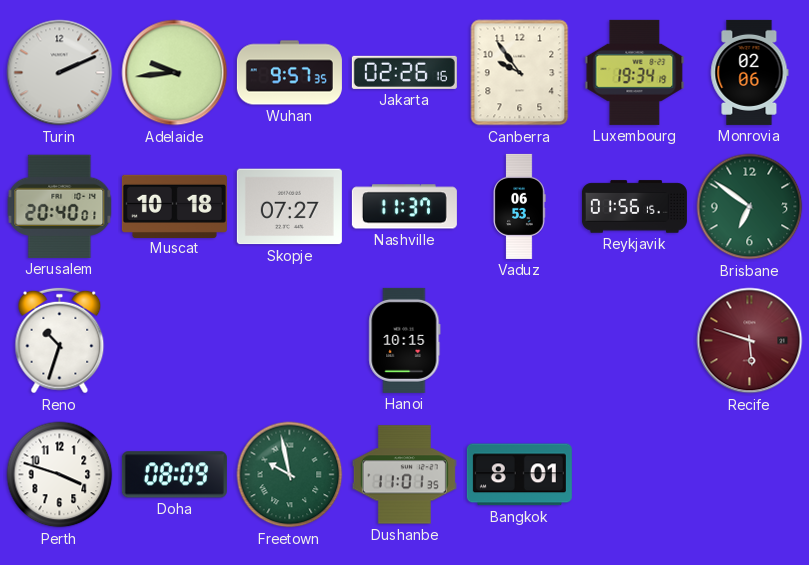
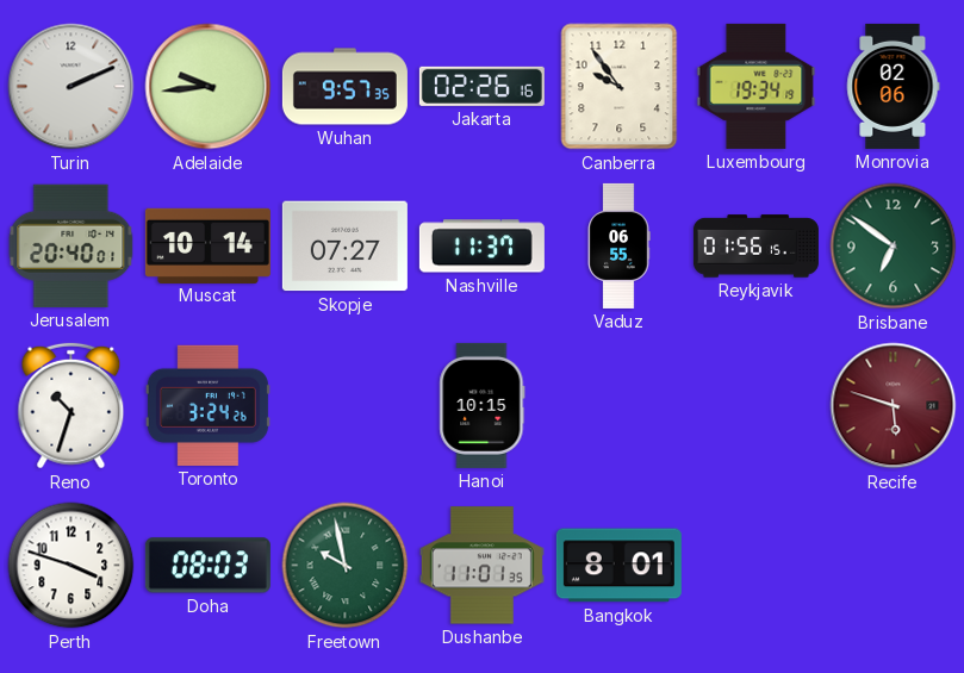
Muscat: 10:18 -> 10:14
Vaduz: 06:53 -> 06:55
Toronto: none -> 3:24
Doha: 08:09 -> 08:03
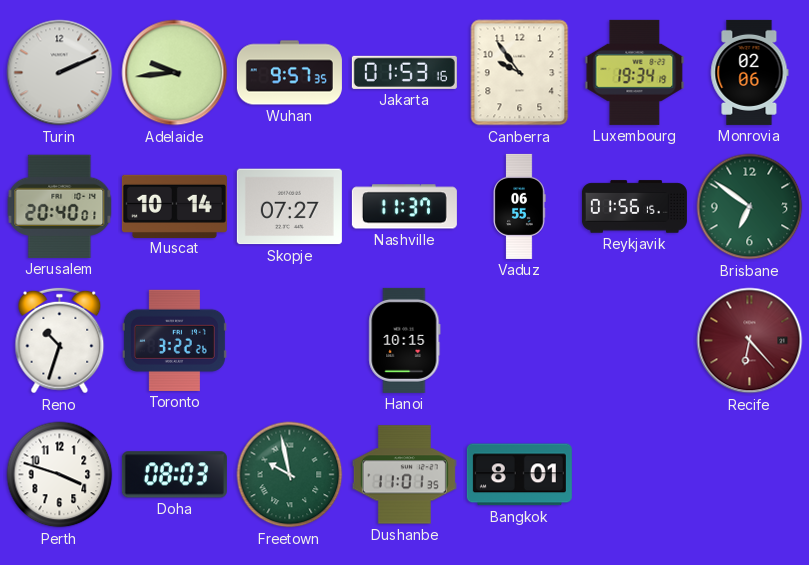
Jakarta: 02:26 -> 01:53
Toronto: 3:24 -> 3:22
Recife: 5:48 -> 6:23
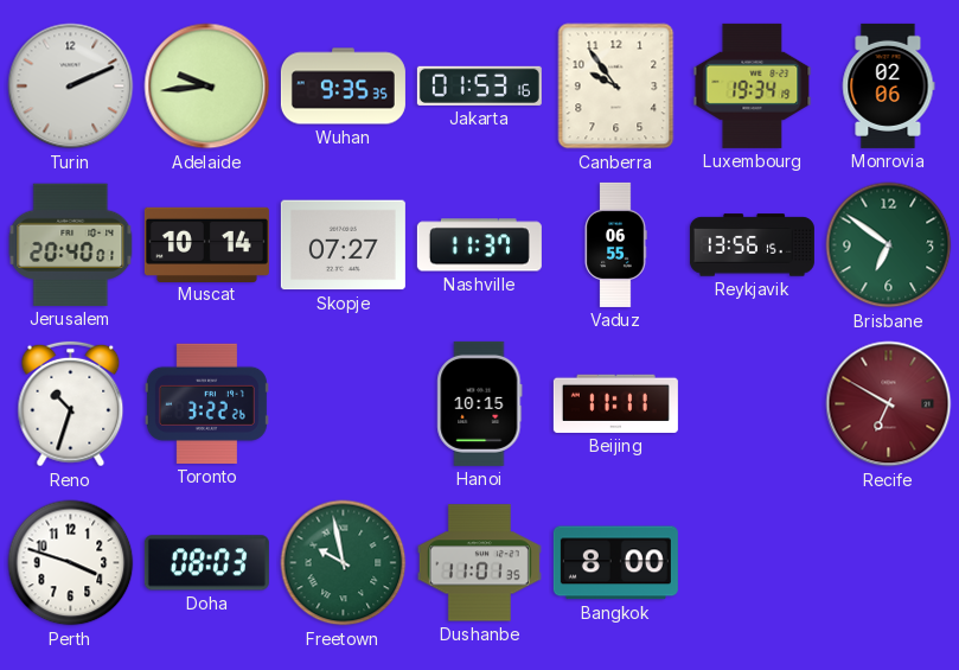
Wuhan: 9:57 -> 9:35
Reykjavik: 01:56 -> 13:56
Beijing: none -> 11:11
Recife: 6:23 -> 6:50
Bangkok: 8:01 -> 8:00
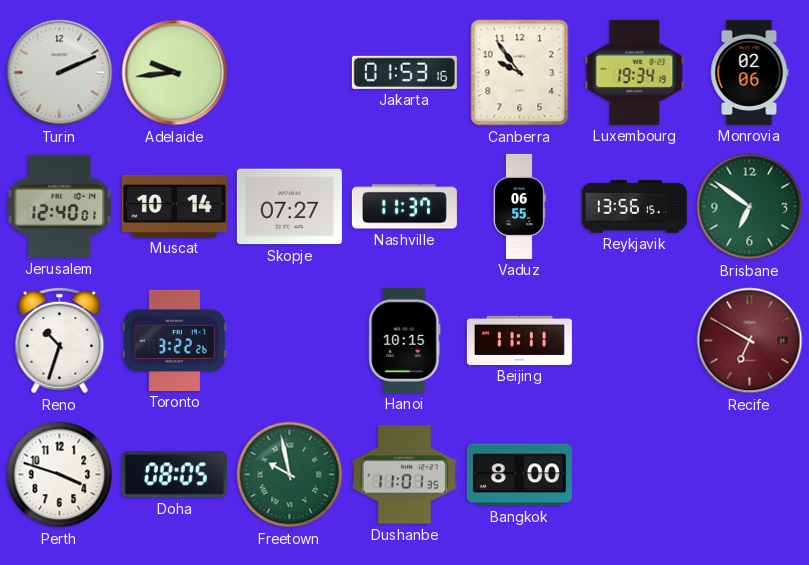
Wuhan: 9:35 -> none
Jerusalem: 20:40 -> 12:40
Doha: 08:03 -> 08:05
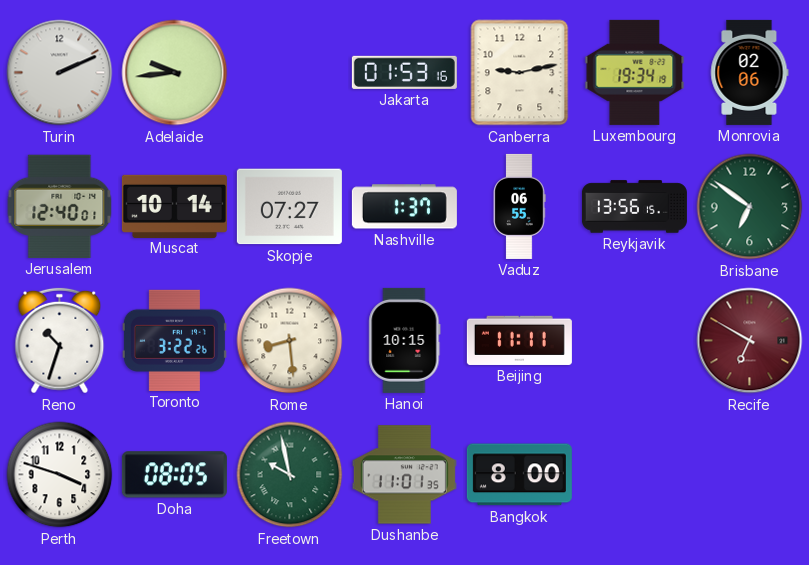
Canberra: 9:54 -> 9:13
Nashville: 11:37 -> 1:37
Rome: none -> 8:29
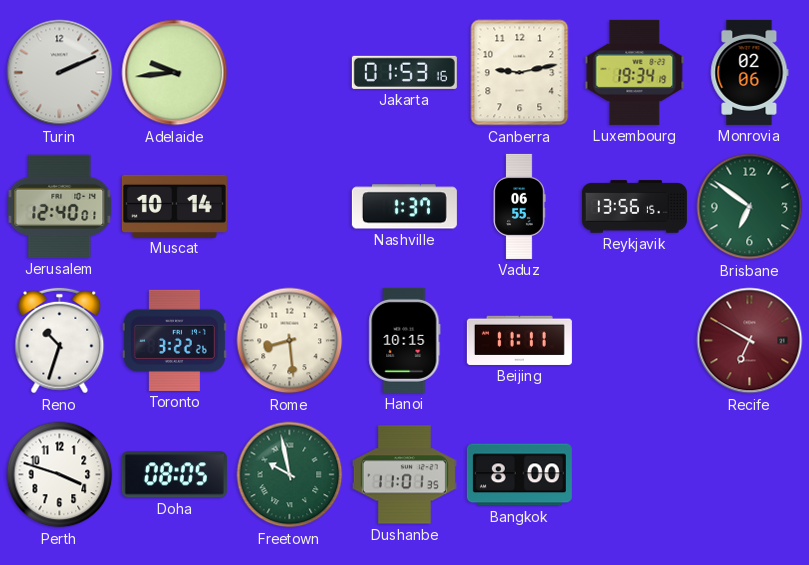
Skopje: 07:27 -> none
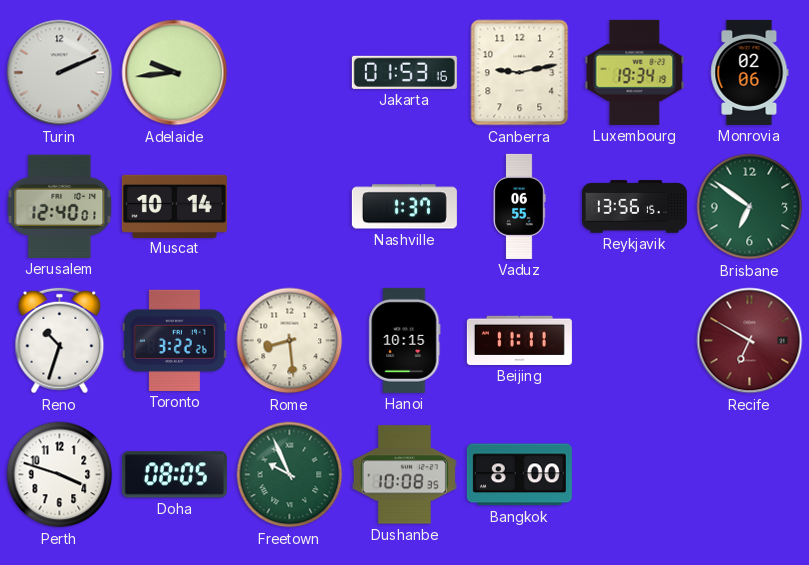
Freetown: 9:58 -> 9:56
Dushanbe: 11:01 -> 10:08
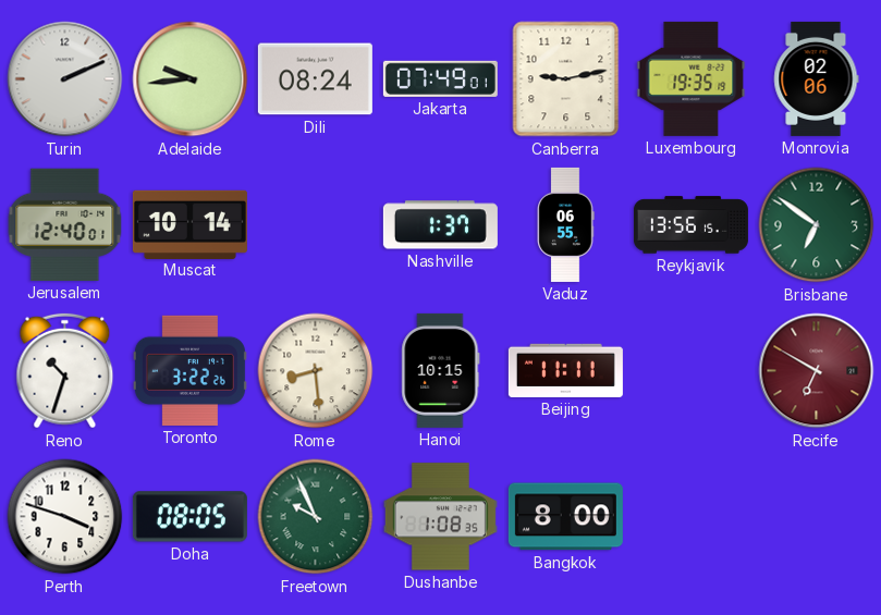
Dili: none -> 08:24
Jakarta: 01:53 -> 07:49
Luxembourg: 19:34 -> 19:35
Dushanbe: 10:08 -> 1:08
